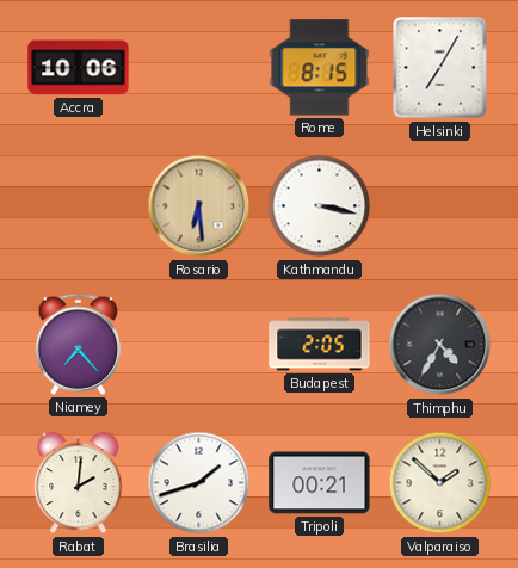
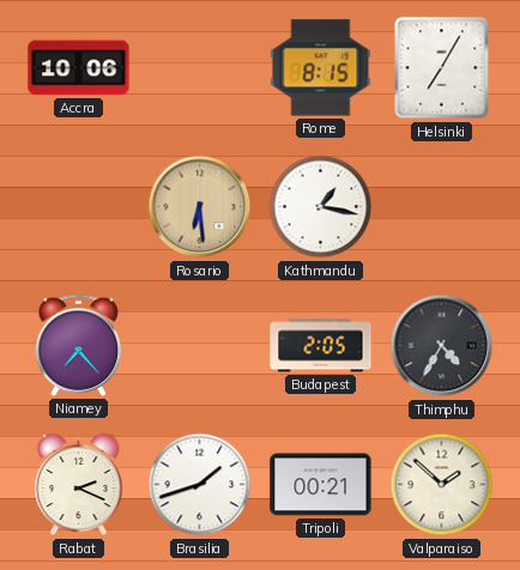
Kathmandu: 3:17 -> 1:17
Rabat: 2:01 -> 2:19
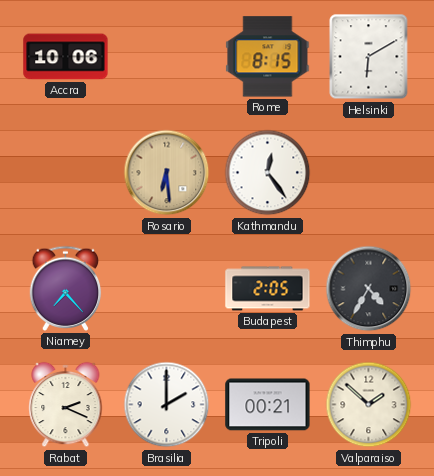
Helsinki: 7:05 -> 6:10
Kathmandu: 1:17 -> 12:24
Brasilia: 1:42 -> 2:00
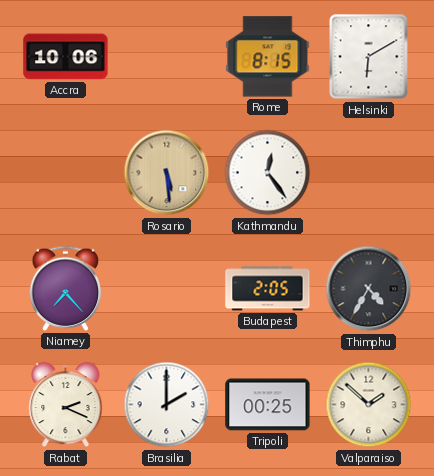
Rosario: 6:29 -> 5:29
Tripoli: 00:21 -> 00:25
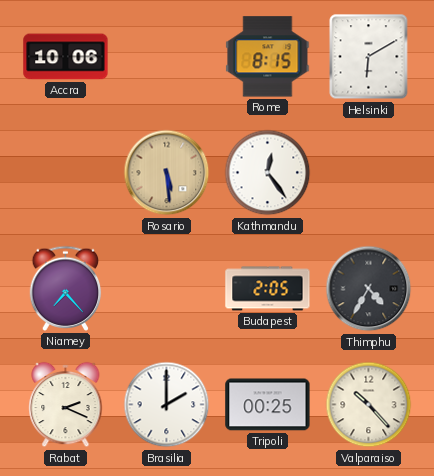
Valparaiso: 1:52 -> 10:23
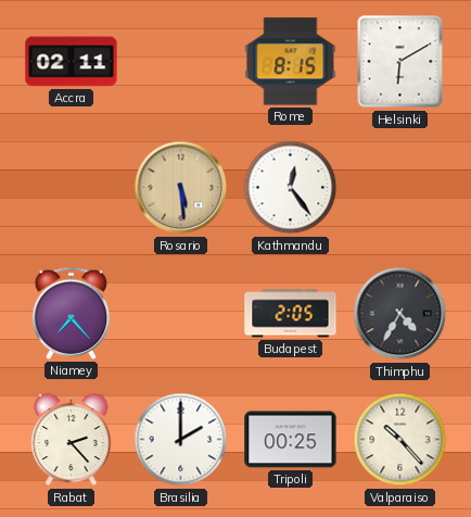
Accra: 10:06 -> 02:11
Rabat: 2:19 -> 2:23
